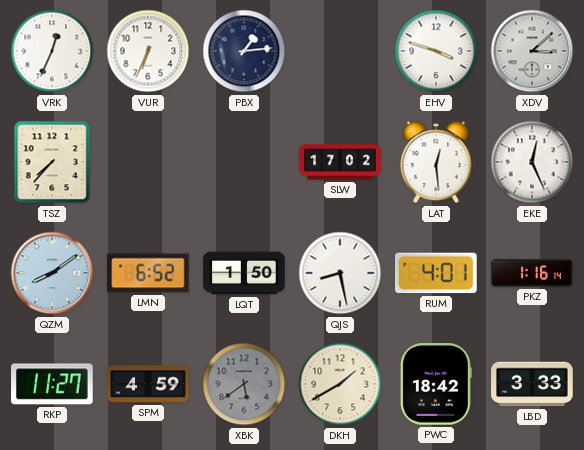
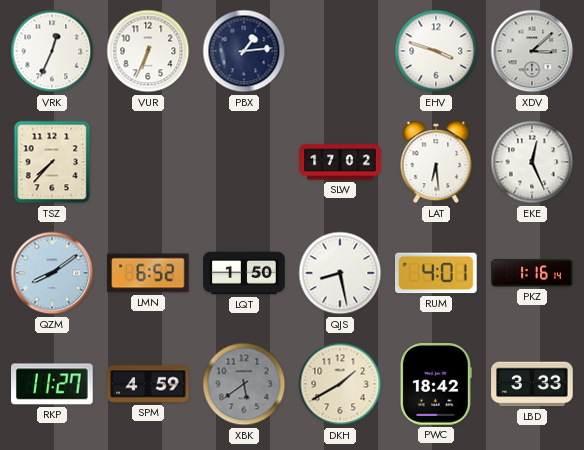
LAT: 12:29 -> 6:29
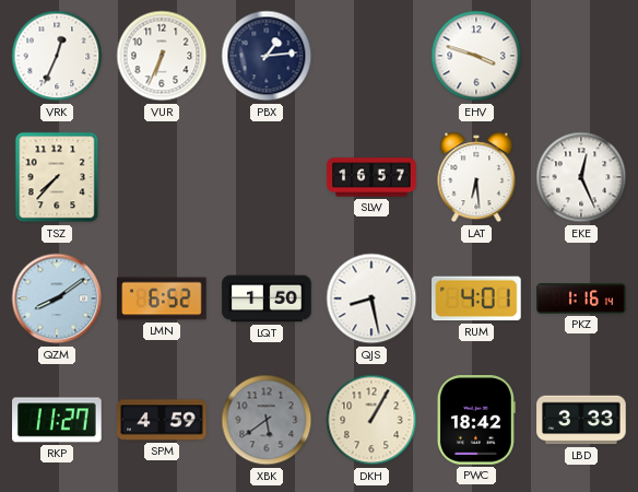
XDV: 3:08 -> none
SLW: 17:02 -> 16:57
DKH: 1:40 -> 1:05
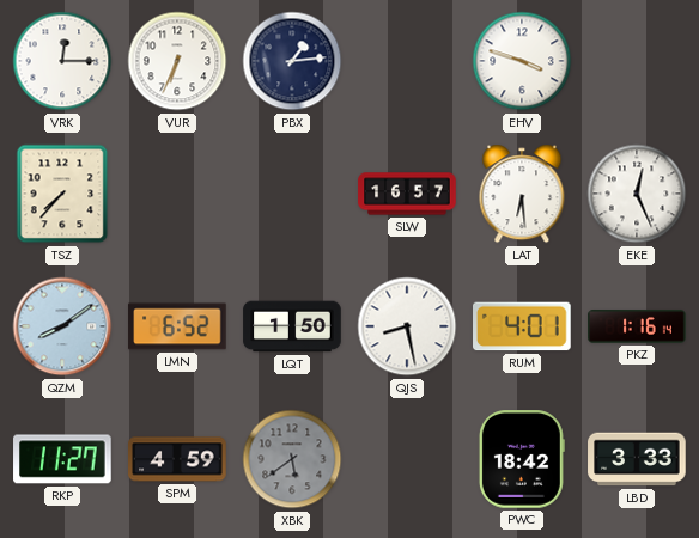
VRK: 12:34 -> 12:15
DKH: 1:05 -> none
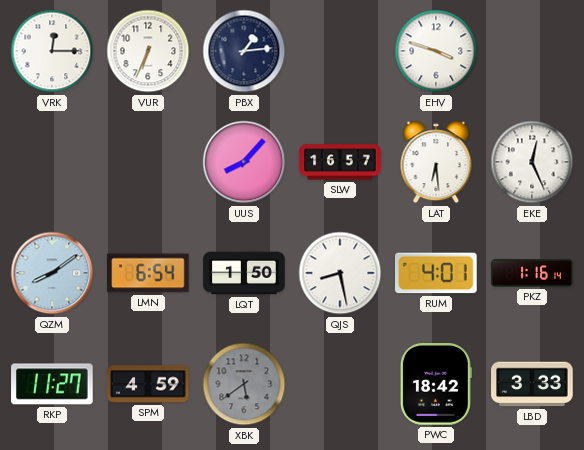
TSZ: 7:37 -> none
UUS: none -> 8:07
LMN: 6:52 -> 6:54
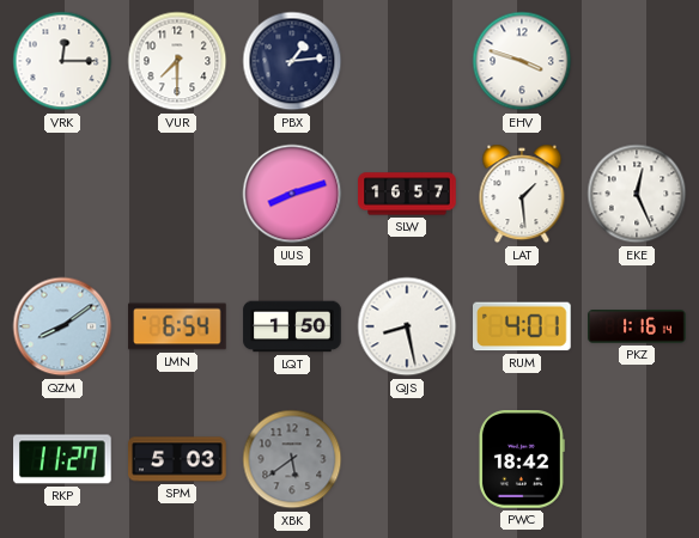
VUR: 6:34 -> 7:30
UUS: 8:07 -> 8:12
LAT: 6:29 -> 1:29
SPM: 4:59 -> 5:03
LBD: 3:33 -> none
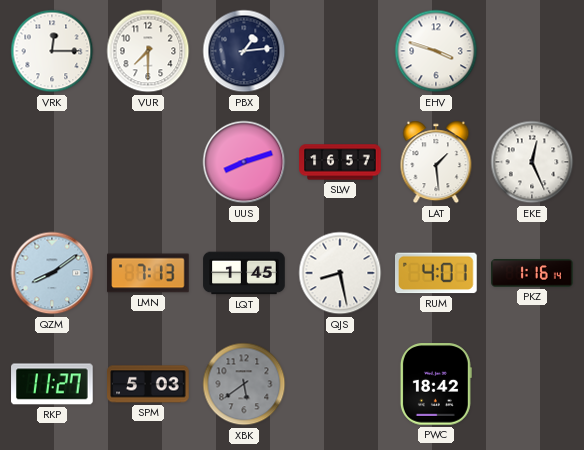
LMN: 6:54 -> 7:13
LQT: 1:50 -> 1:45
